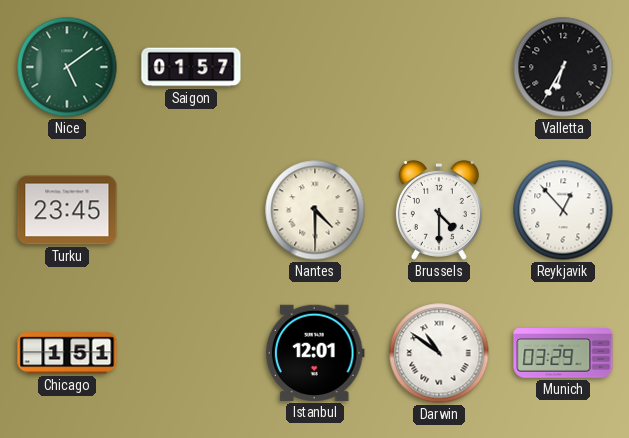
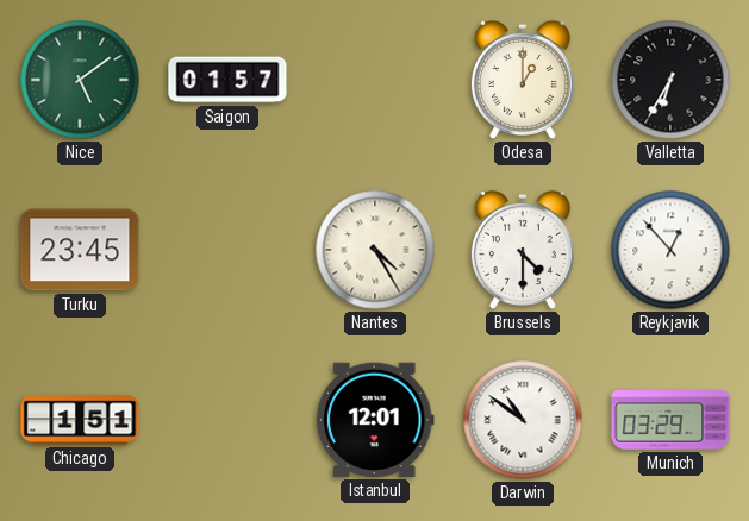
Odesa: none -> 1:00
Nantes: 4:30 -> 4:25
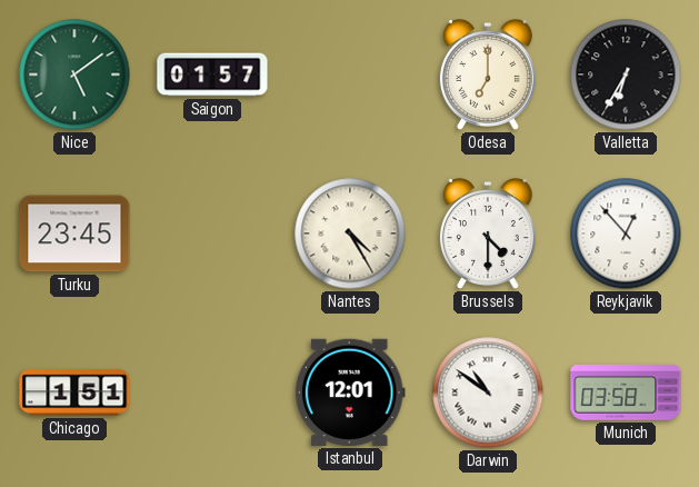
Odesa: 1:00 -> 7:00
Munich: 03:29 -> 03:58
